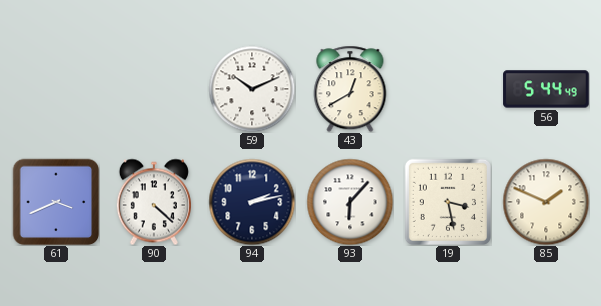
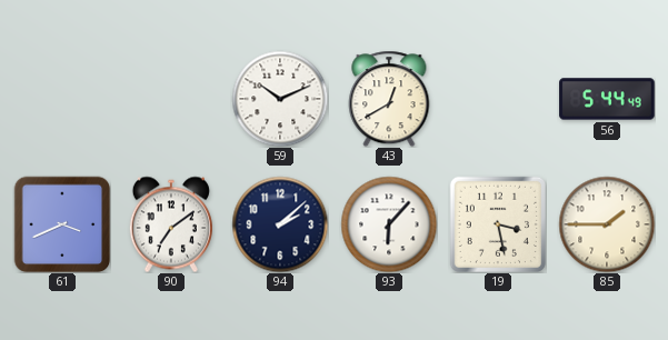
90: 4:22 -> 7:09
94: 2:13 -> 2:08
85: 1:49 -> 1:45
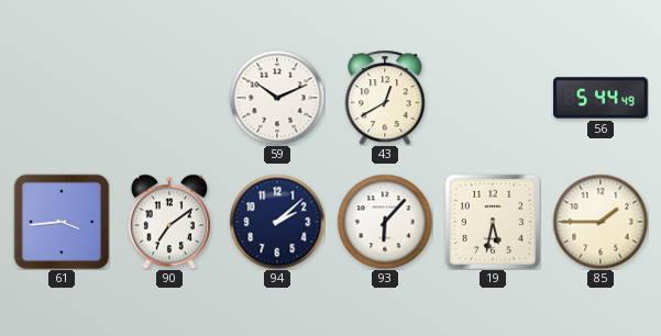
61: 3:41 -> 3:44
19: 3:28 -> 5:32
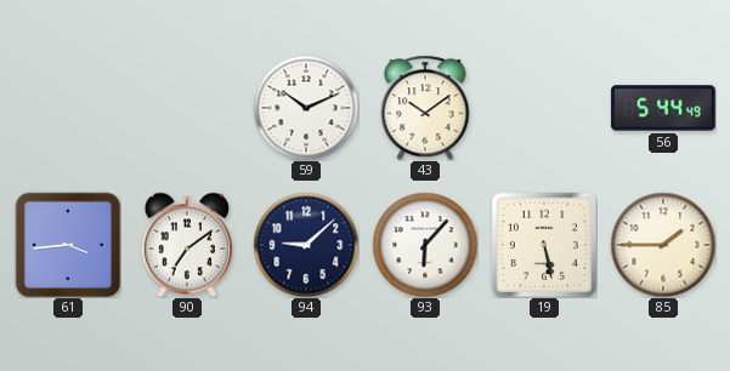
43: 12:40 -> 10:09
94: 2:08 -> 9:08
19: 5:32 -> 5:28
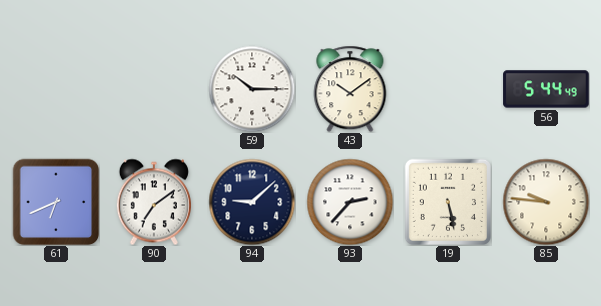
59: 10:11 -> 10:15
61: 3:44 -> 6:41
93: 6:07 -> 2:37
85: 1:45 -> 9:46
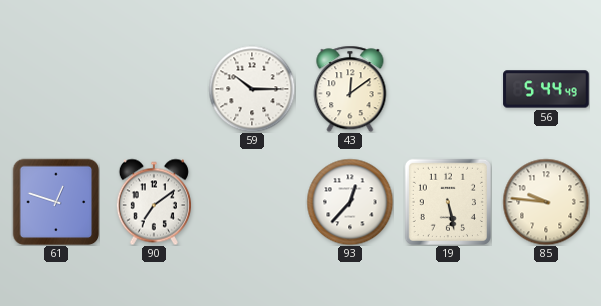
43: 10:09 -> 12:09
61: 6:41 -> 12:48
94: 9:08 -> none
93: 2:37 -> 12:37
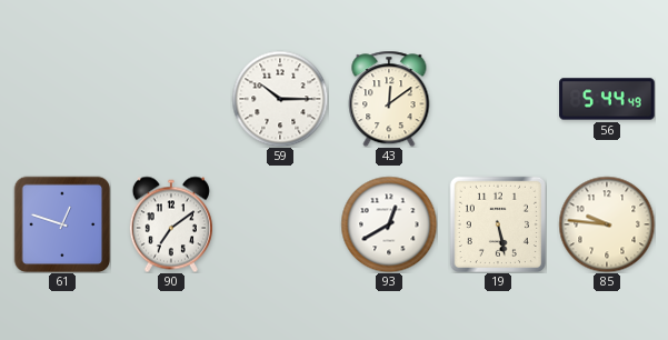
93: 12:37 -> 12:40
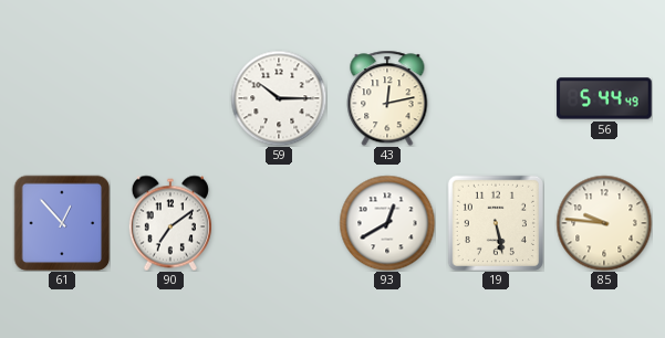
43: 12:09 -> 12:13
61: 12:48 -> 12:53
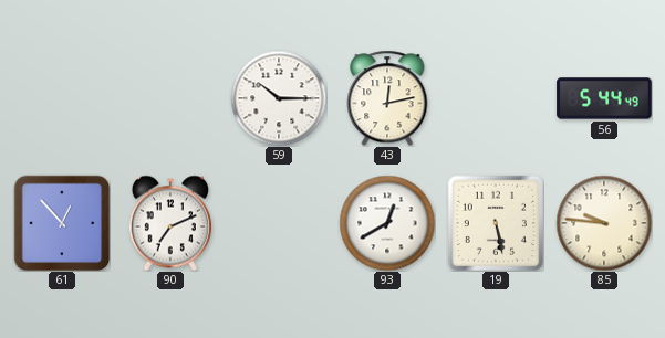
90: 7:09 -> 7:11
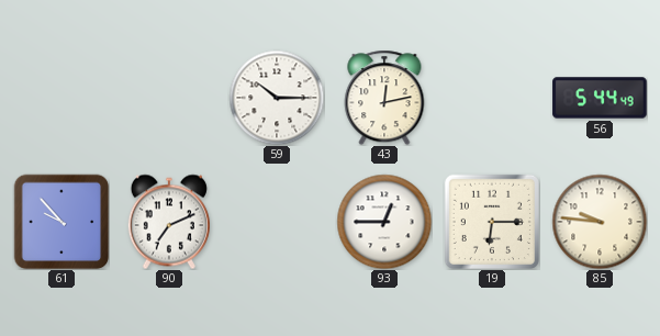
61: 12:53 -> 9:53
93: 12:40 -> 12:45
19: 5:28 -> 6:15
